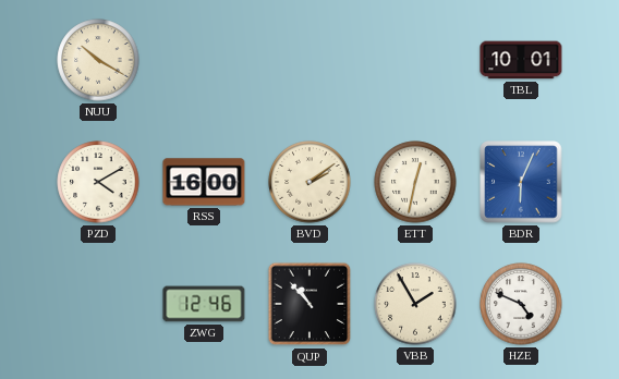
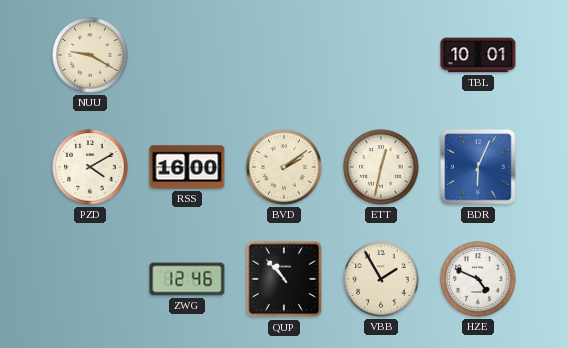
NUU: 10:20 -> 9:20
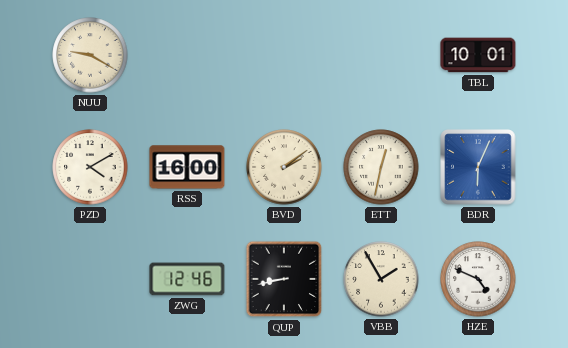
QUP: 10:53 -> 8:43
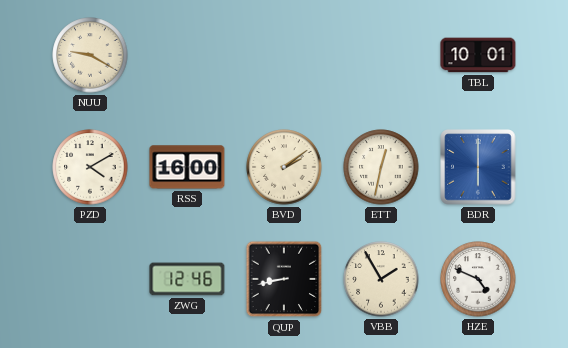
BDR: 6:04 -> 6:00
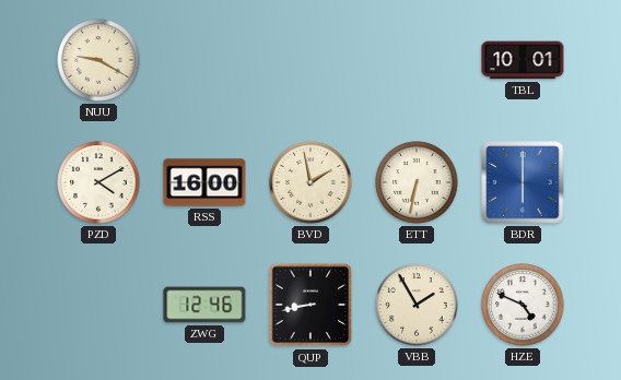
BVD: 2:09 -> 1:58
ETT: 12:32 -> 6:32
